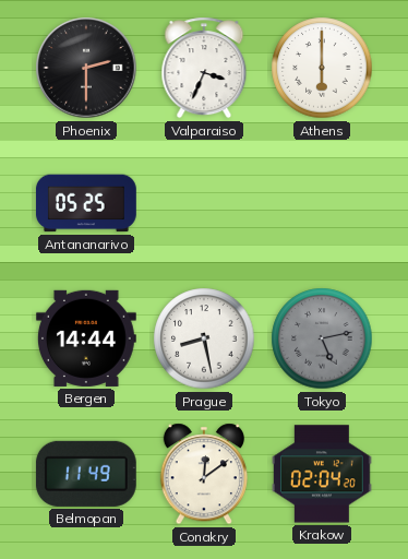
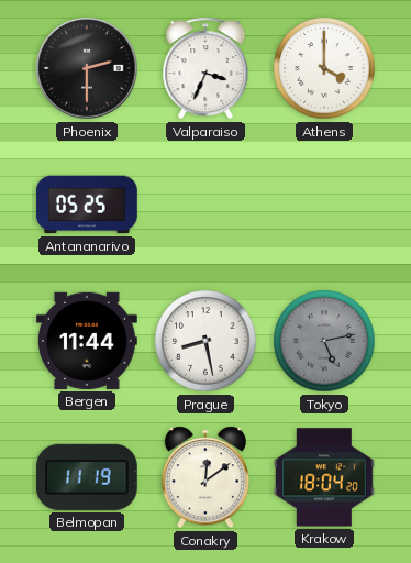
Athens: 6:00 -> 4:00
Bergen: 14:44 -> 11:44
Belmopan: 11:49 -> 11:19
Krakow: 02:04 -> 18:04
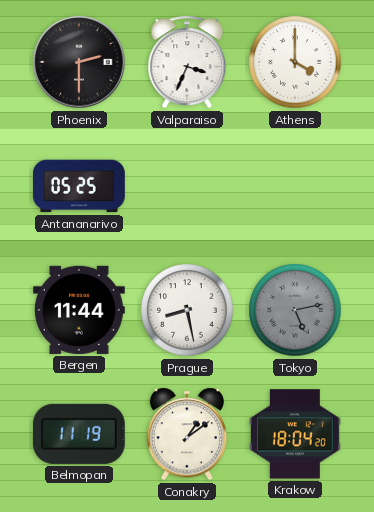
Conakry: 12:09 -> 1:09
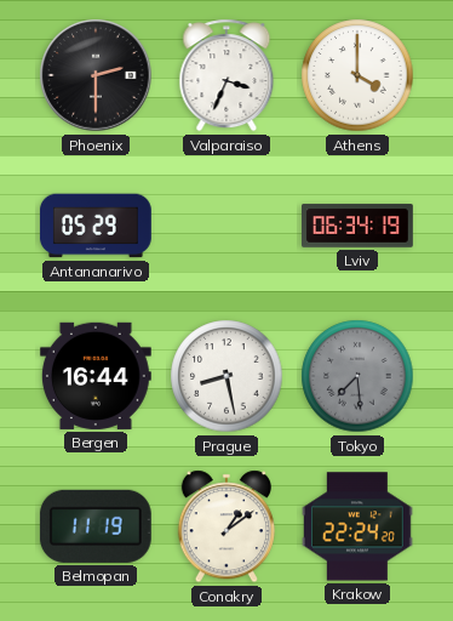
Antananarivo: 05:25 -> 05:29
Lviv: none -> 06:34
Bergen: 11:44 -> 16:44
Tokyo: 5:13 -> 7:29
Krakow: 18:04 -> 22:24
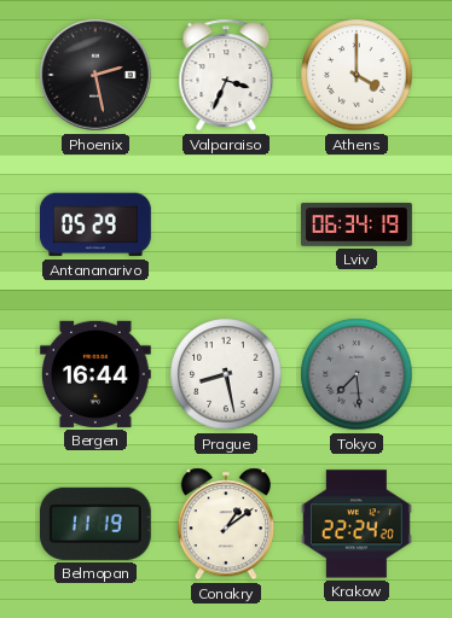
Phoenix: 2:30 -> 2:28
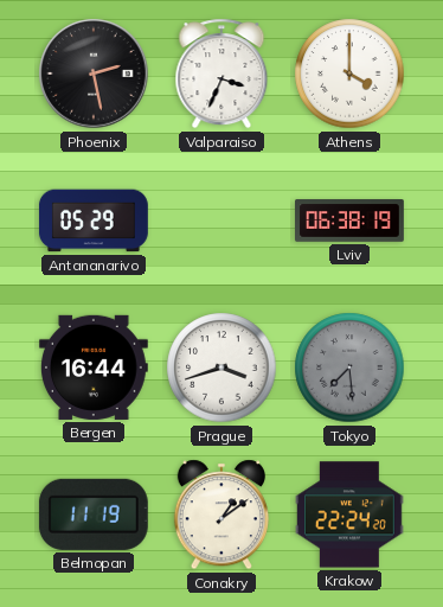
Lviv: 06:34 -> 06:38
Prague: 8:28 -> 3:42
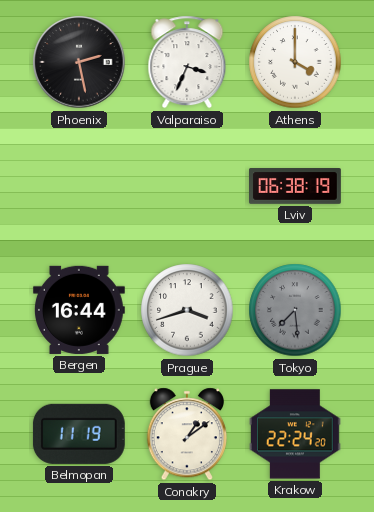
Antananarivo: 05:29 -> none
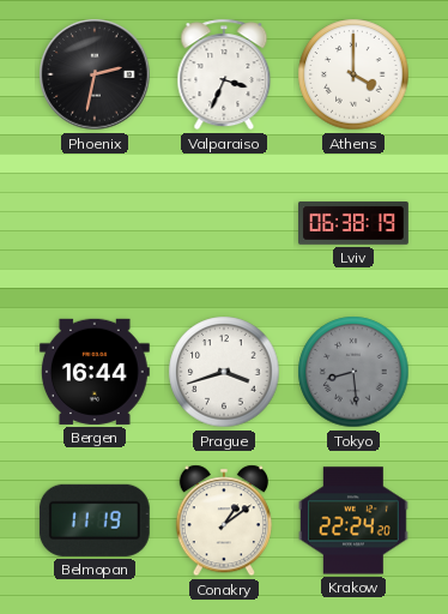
Phoenix: 2:28 -> 2:32
Tokyo: 7:29 -> 8:29
